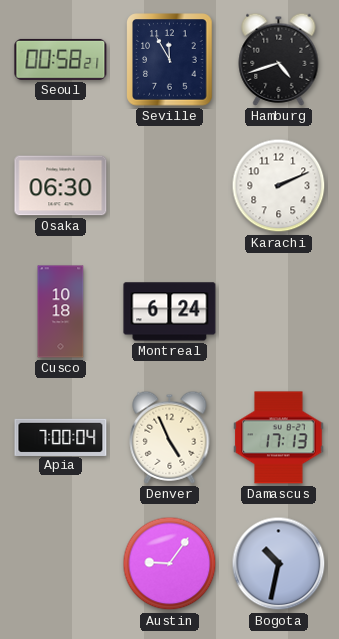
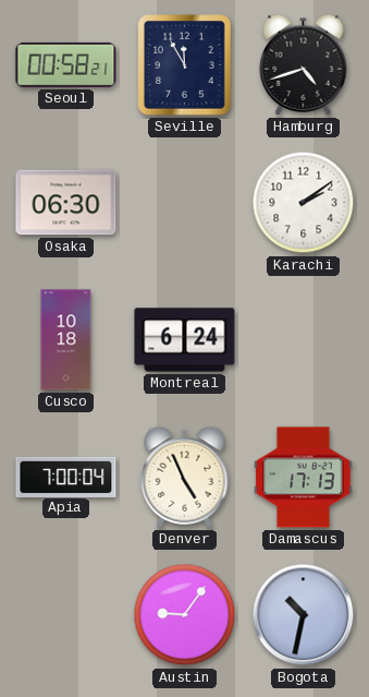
Karachi: 2:11 -> 2:09
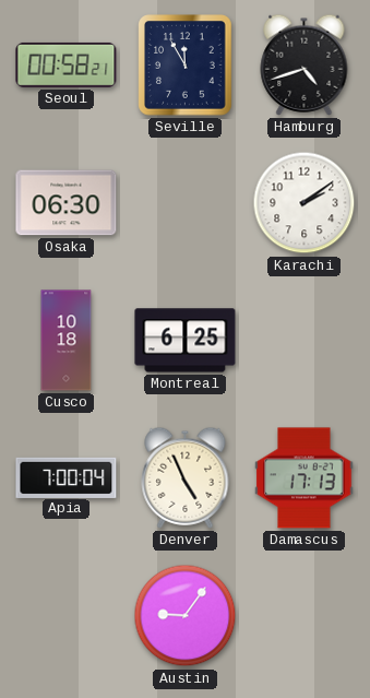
Montreal: 6:24 -> 6:25
Bogota: 10:32 -> none
